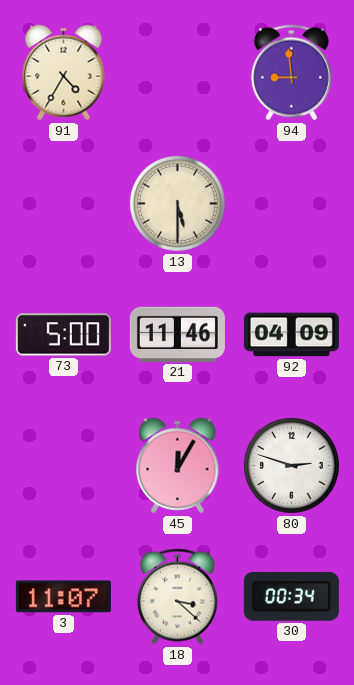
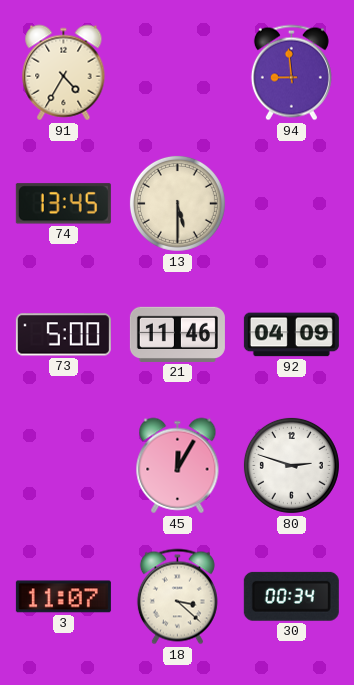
74: none -> 13:45
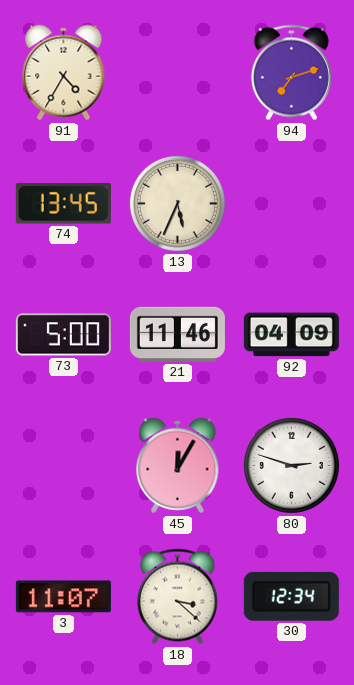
94: 8:59 -> 7:12
13: 5:30 -> 5:34
30: 00:34 -> 12:34
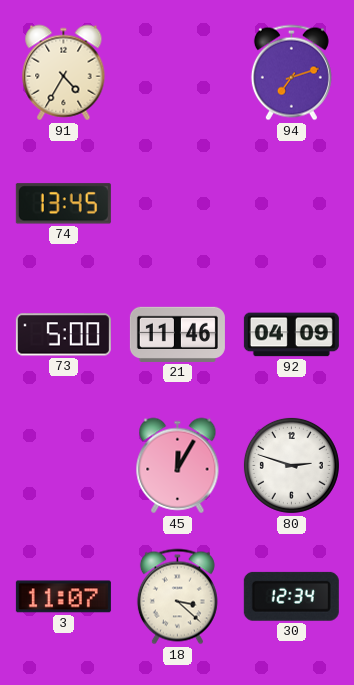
13: 5:34 -> none
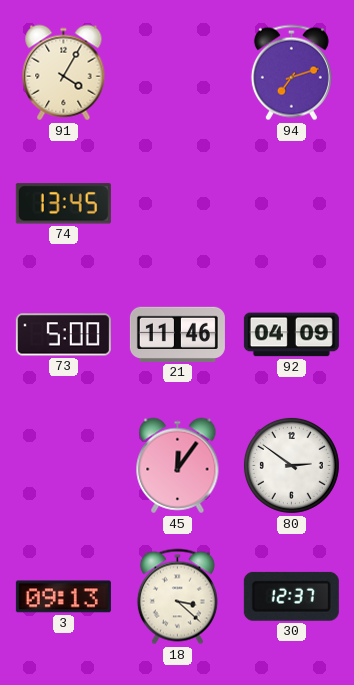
91: 4:35 -> 4:05
45: 12:05 -> 12:06
80: 2:48 -> 2:51
3: 11:07 -> 09:13
30: 12:34 -> 12:37
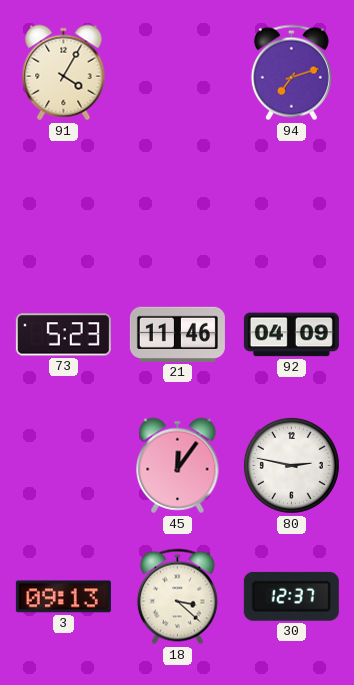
74: 13:45 -> none
73: 5:00 -> 5:23
80: 2:51 -> 2:47
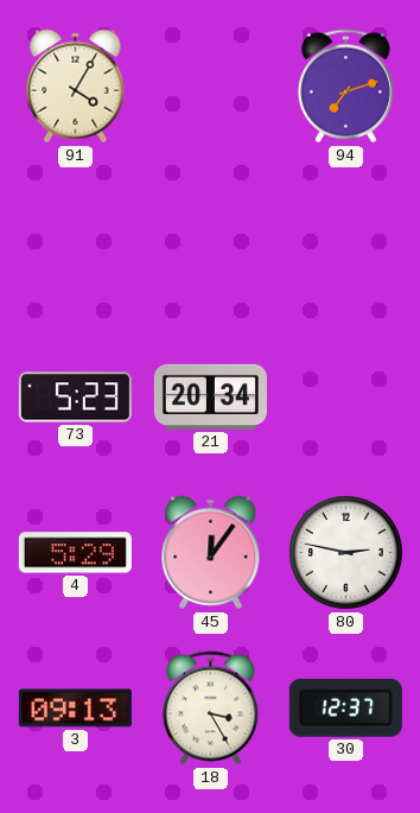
21: 11:46 -> 20:34
92: 04:09 -> none
4: none -> 5:29
18: 3:22 -> 3:25
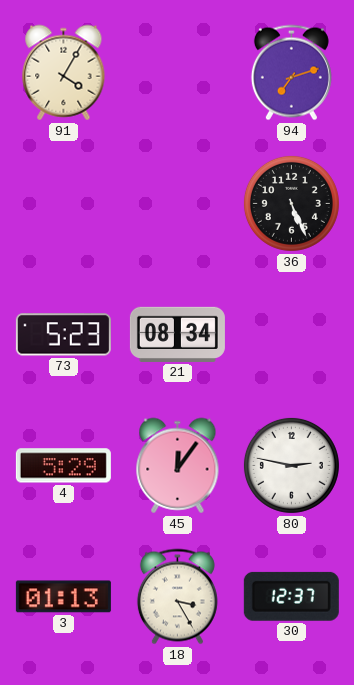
36: none -> 5:26
21: 20:34 -> 08:34
3: 09:13 -> 01:13
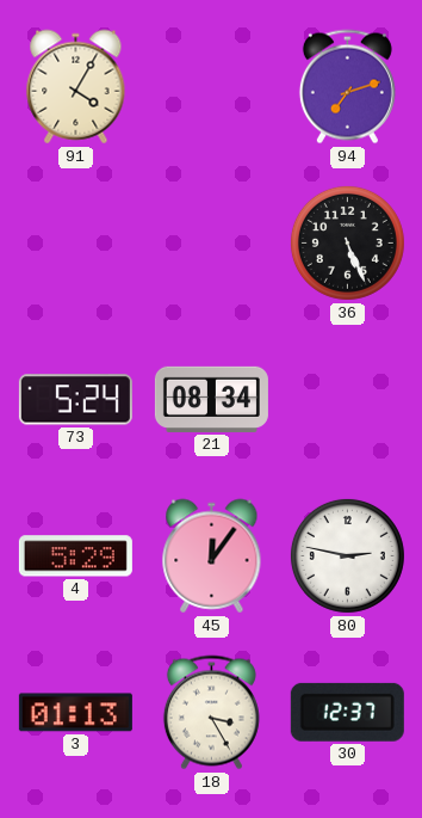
73: 5:23 -> 5:24
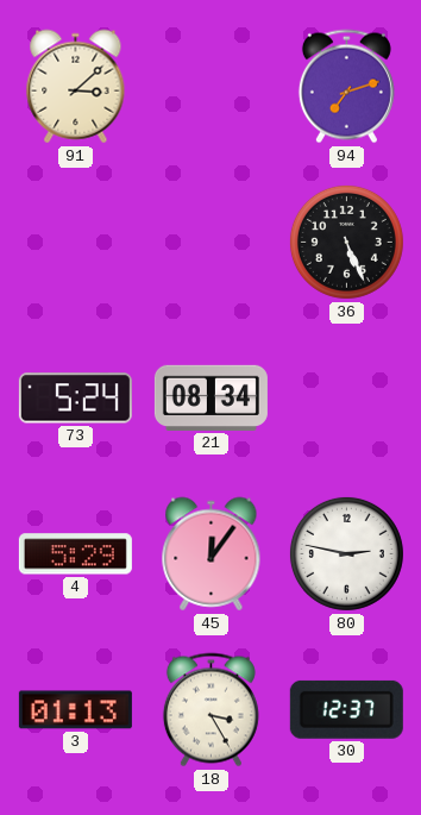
91: 4:05 -> 3:08
